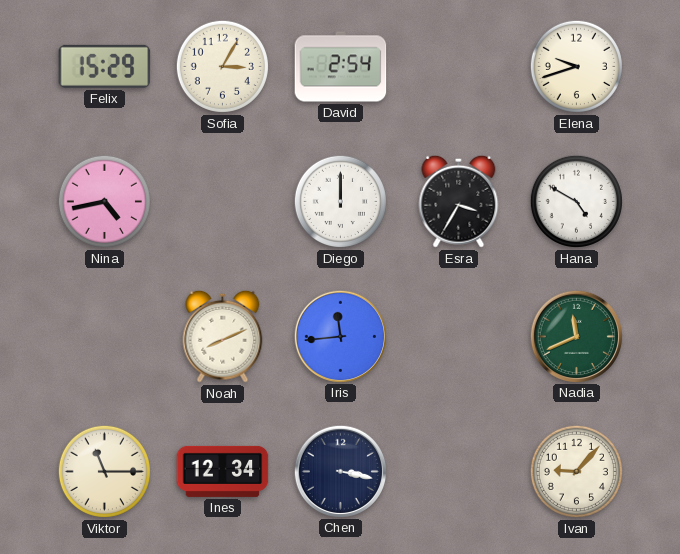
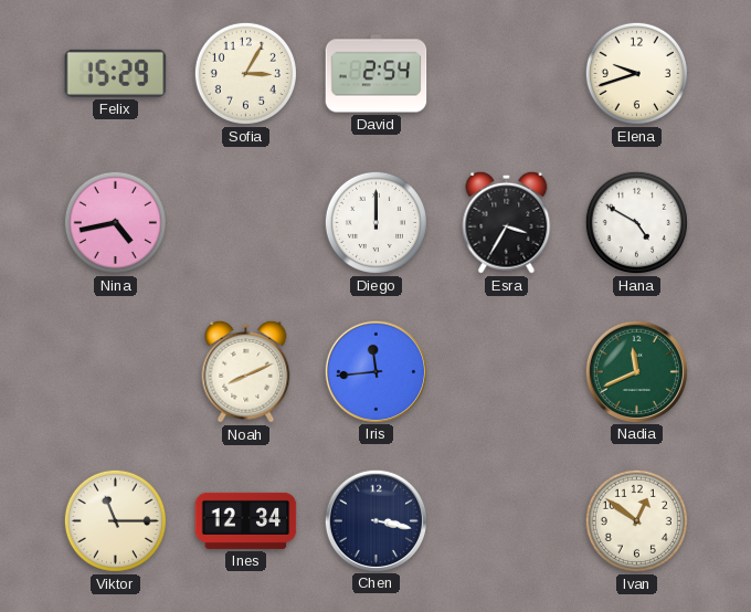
Ivan: 9:07 -> 12:51
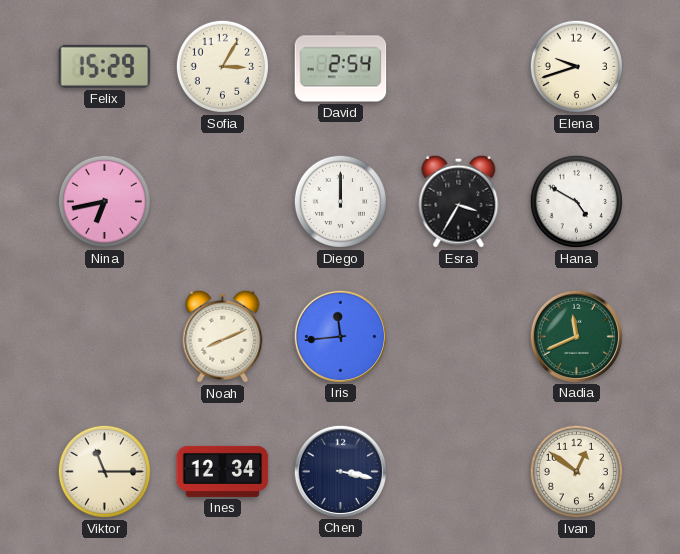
Nina: 4:43 -> 6:43
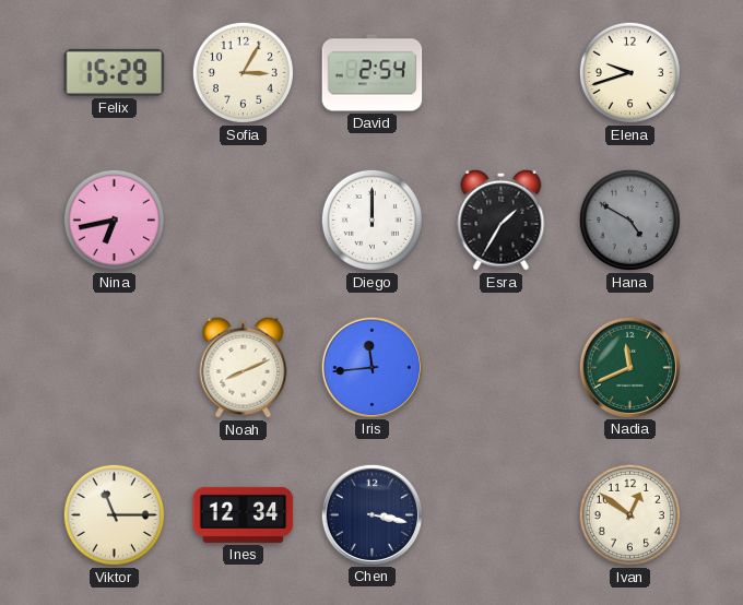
Esra: 3:35 -> 1:35
Hana dial: white -> grey
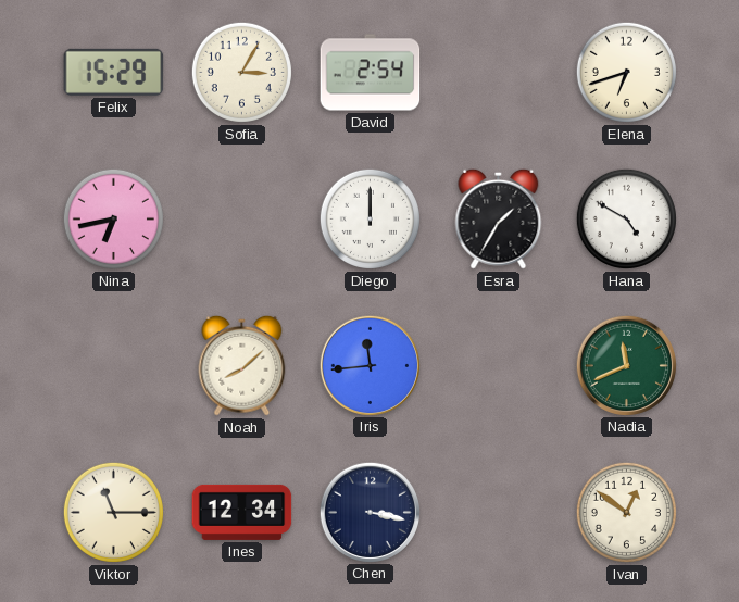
Elena: 9:42 -> 6:42
Hana dial: grey -> white
Noah: 8:11 -> 8:08
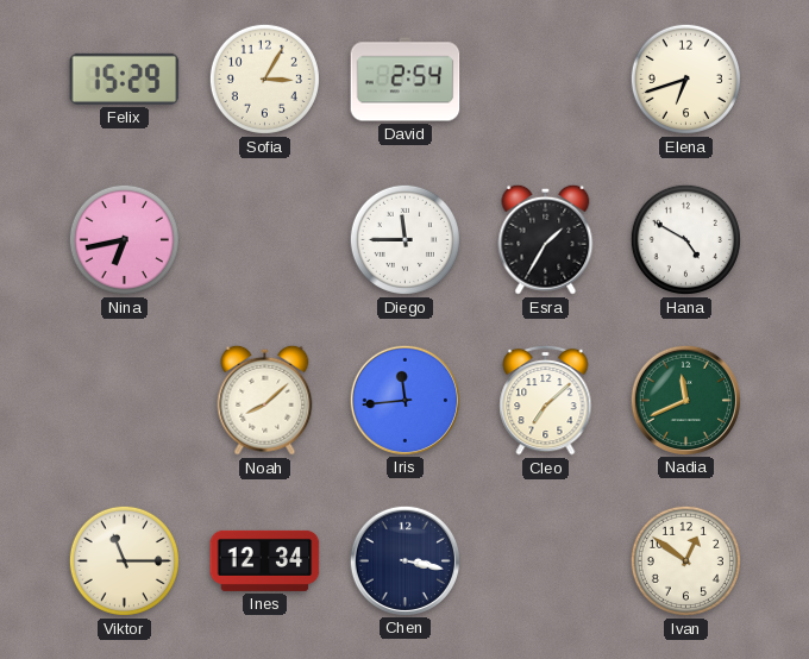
Diego: 12:00 -> 11:45
Cleo: none -> 7:08
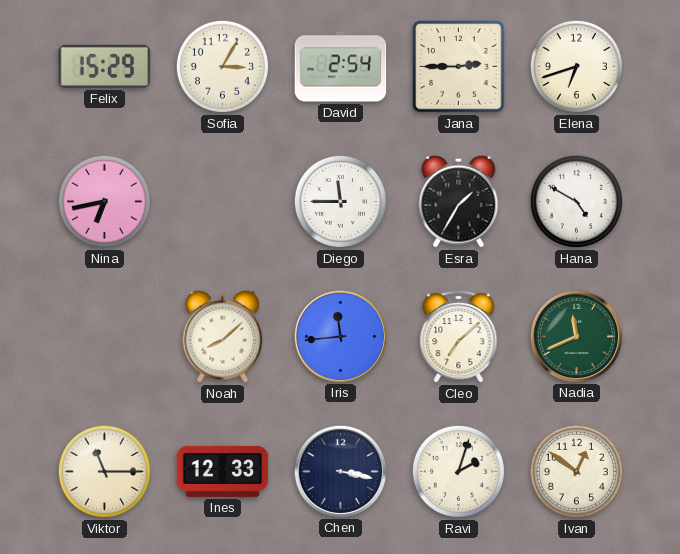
Jana: none -> 2:45
Ines: 12:34 -> 12:33
Ravi: none -> 2:03
